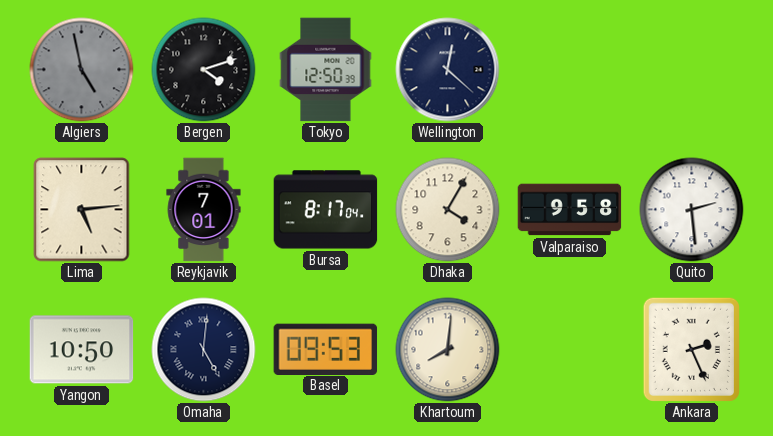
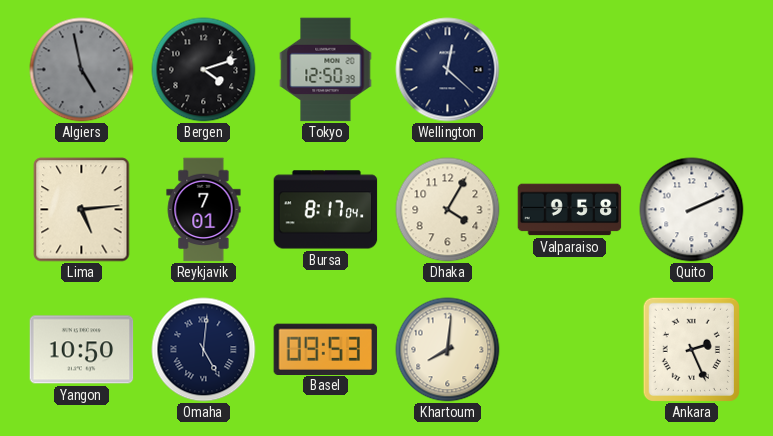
Quito: 2:29 -> 2:11
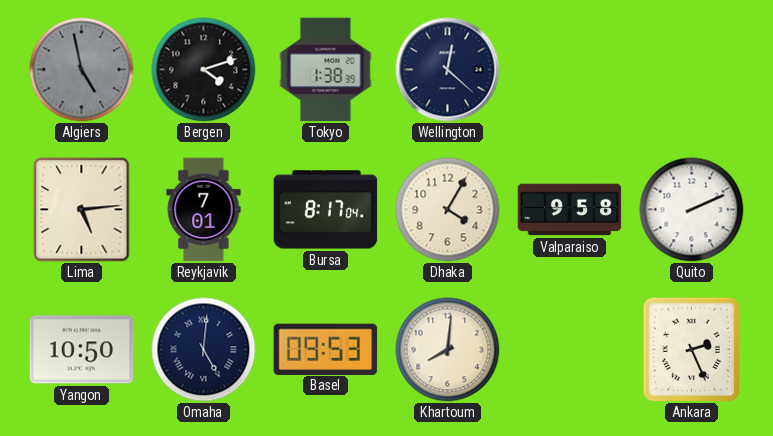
Tokyo: 12:50 -> 1:38
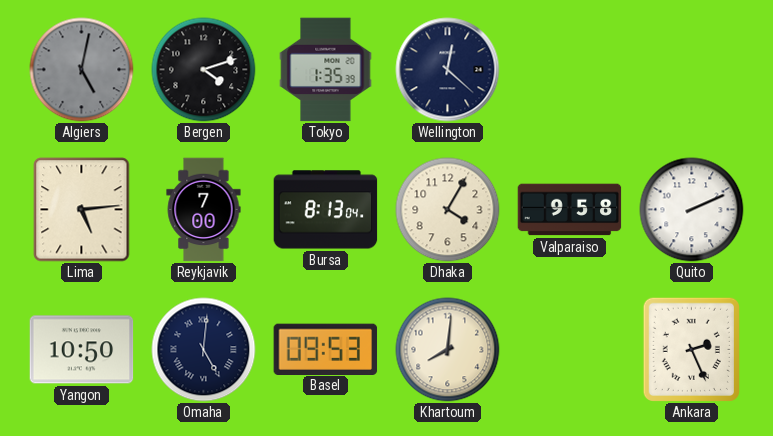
Algiers: 4:58 -> 5:02
Tokyo: 1:38 -> 1:35
Reykjavik: 7:01 -> 7:00
Bursa: 8:17 -> 8:13
